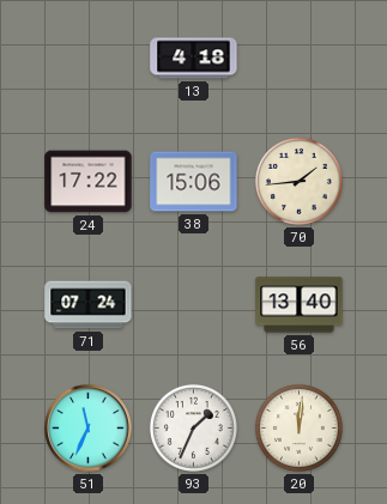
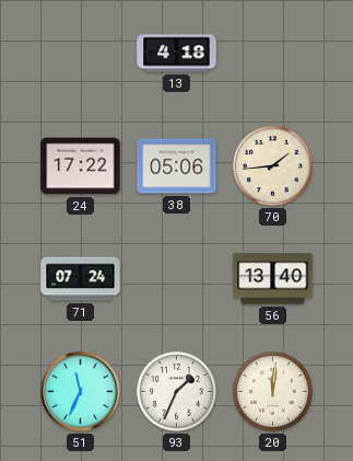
38: 15:06 -> 05:06
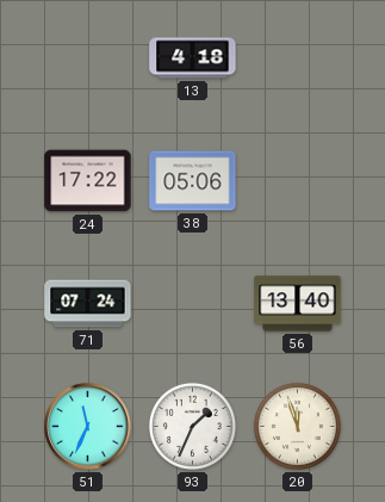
70: 1:44 -> none
20: 12:01 -> 11:57
